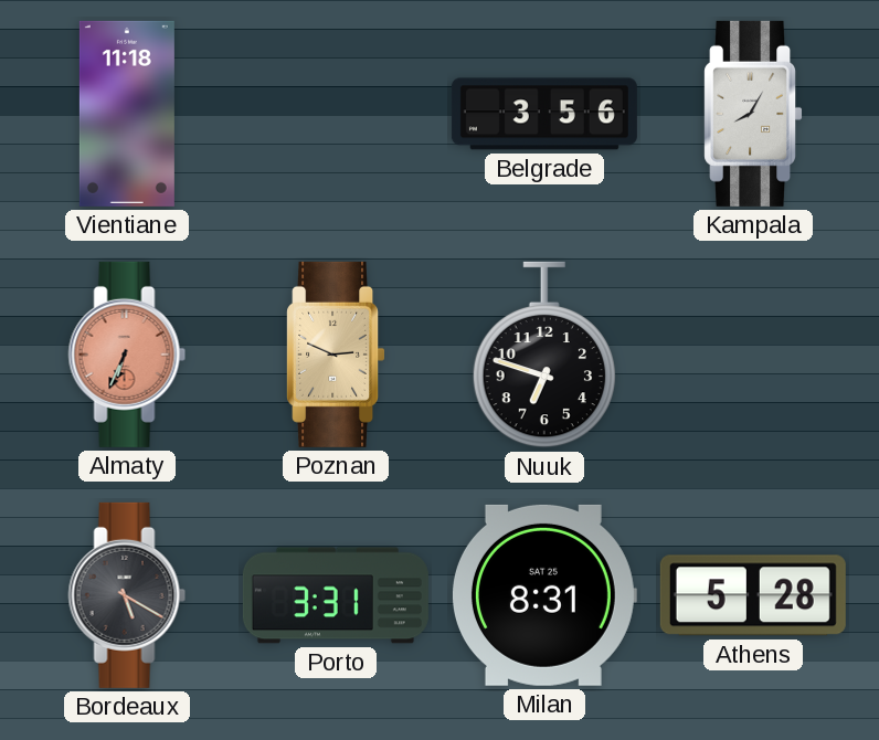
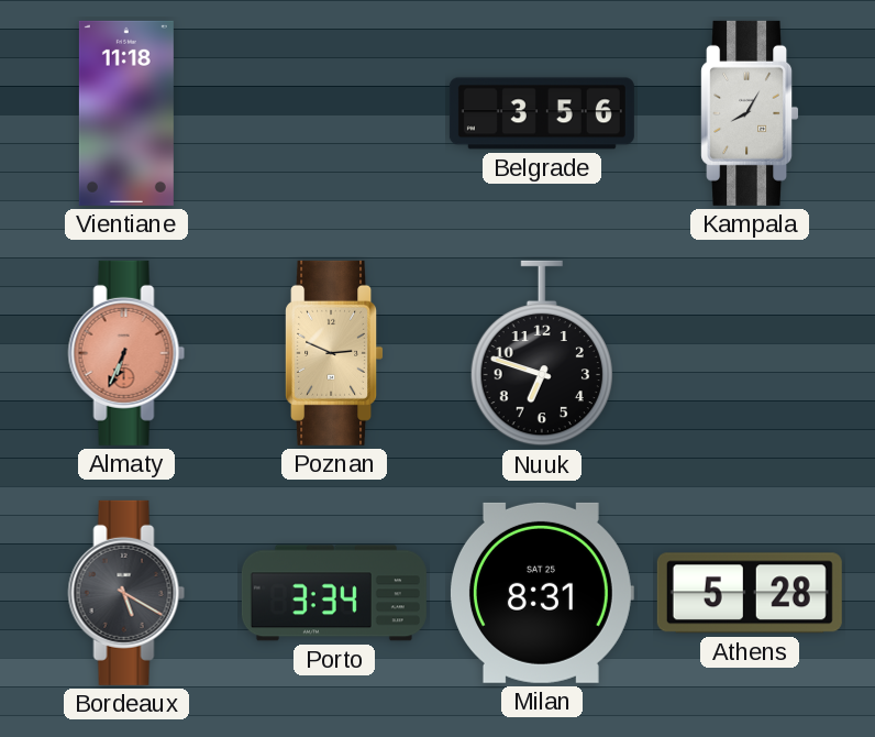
Porto: 3:31 -> 3:34
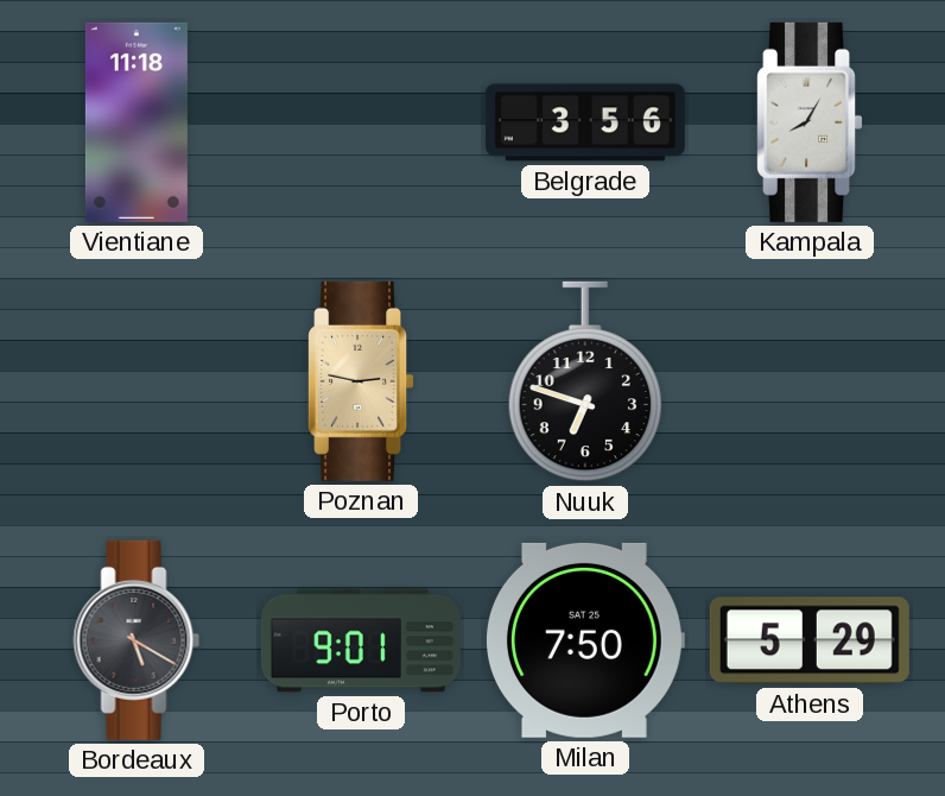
Almaty: 6:34 -> none
Poznan: 2:49 -> 2:47
Porto: 3:34 -> 9:01
Milan: 8:31 -> 7:50
Athens: 5:28 -> 5:29
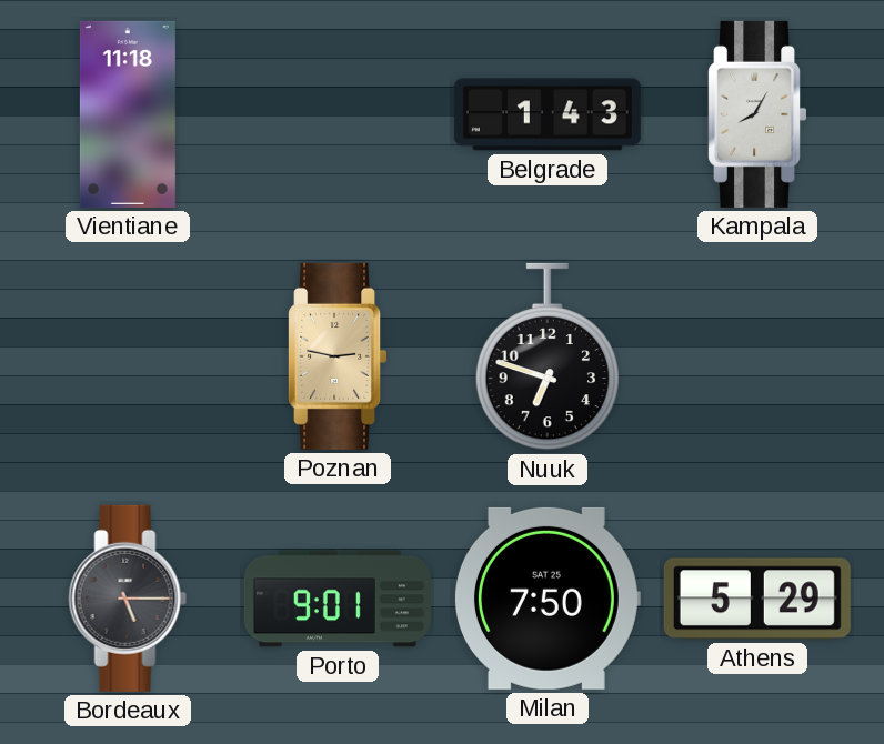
Belgrade: 3:56 -> 1:43
Bordeaux: 5:20 -> 5:15
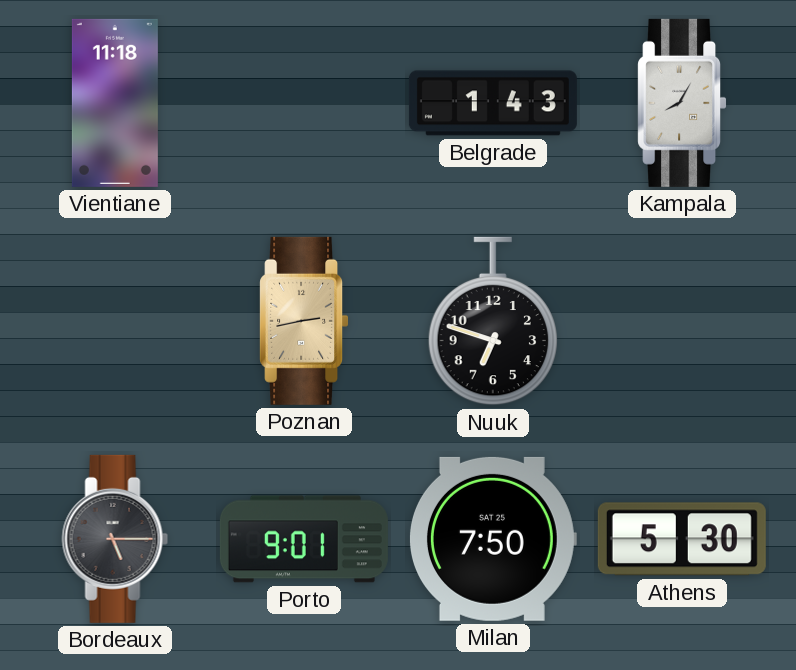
Poznan: 2:47 -> 2:43
Athens: 5:29 -> 5:30
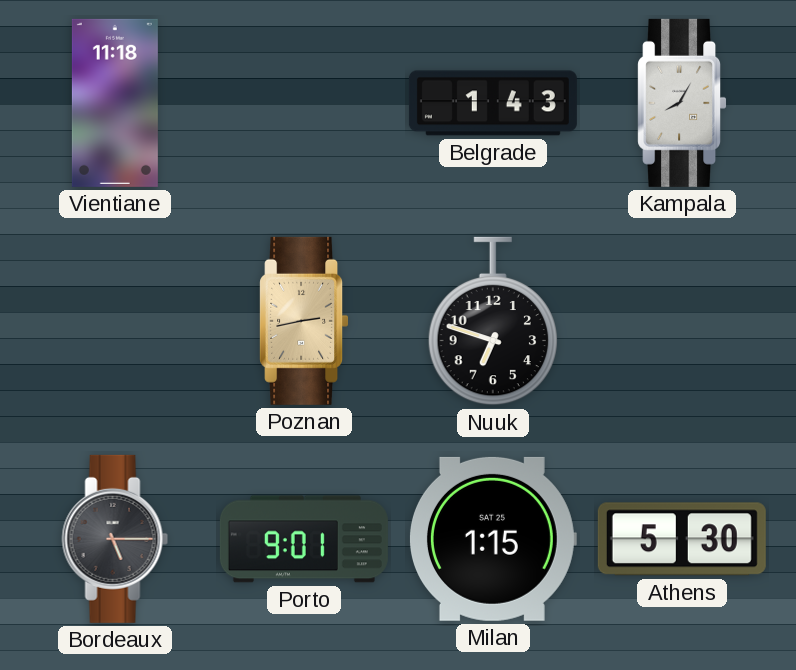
Milan: 7:50 -> 1:15
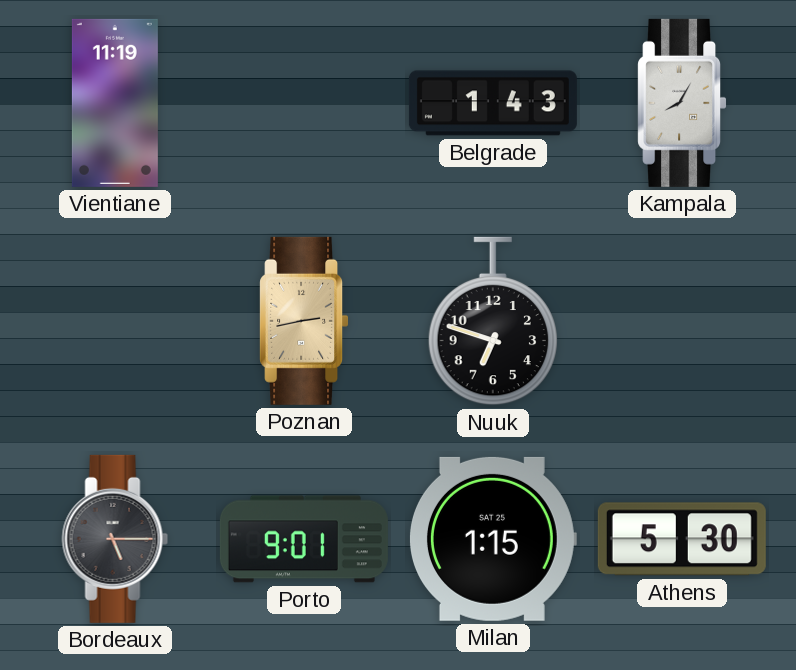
Vientiane: 11:18 -> 11:19
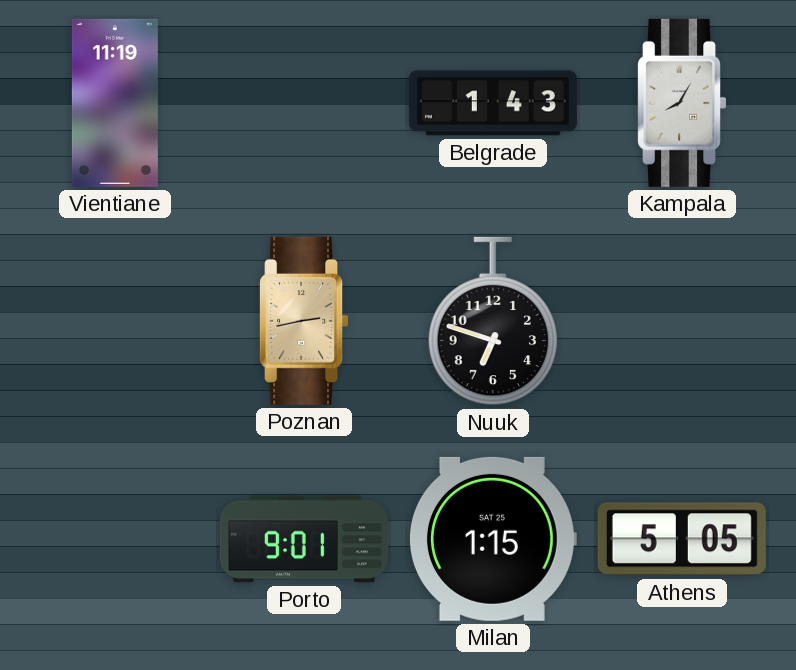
Bordeaux: 5:15 -> none
Athens: 5:30 -> 5:05
